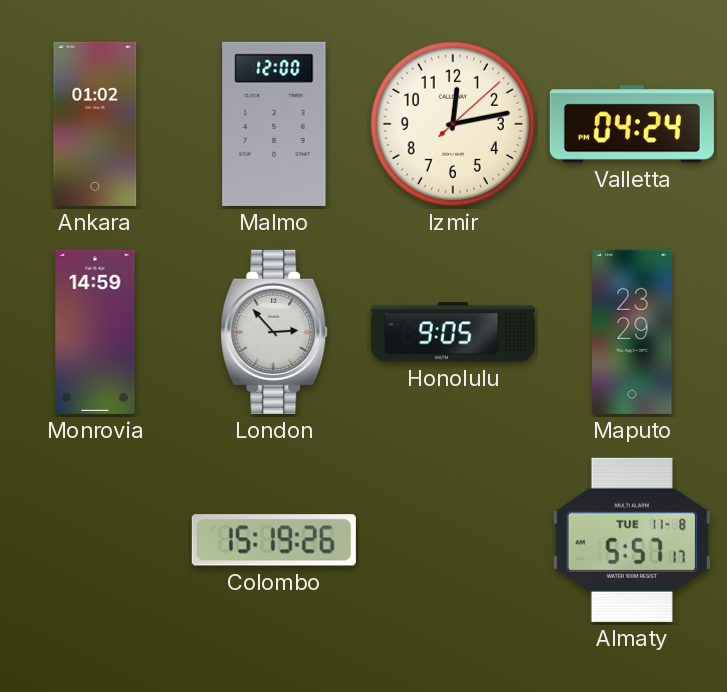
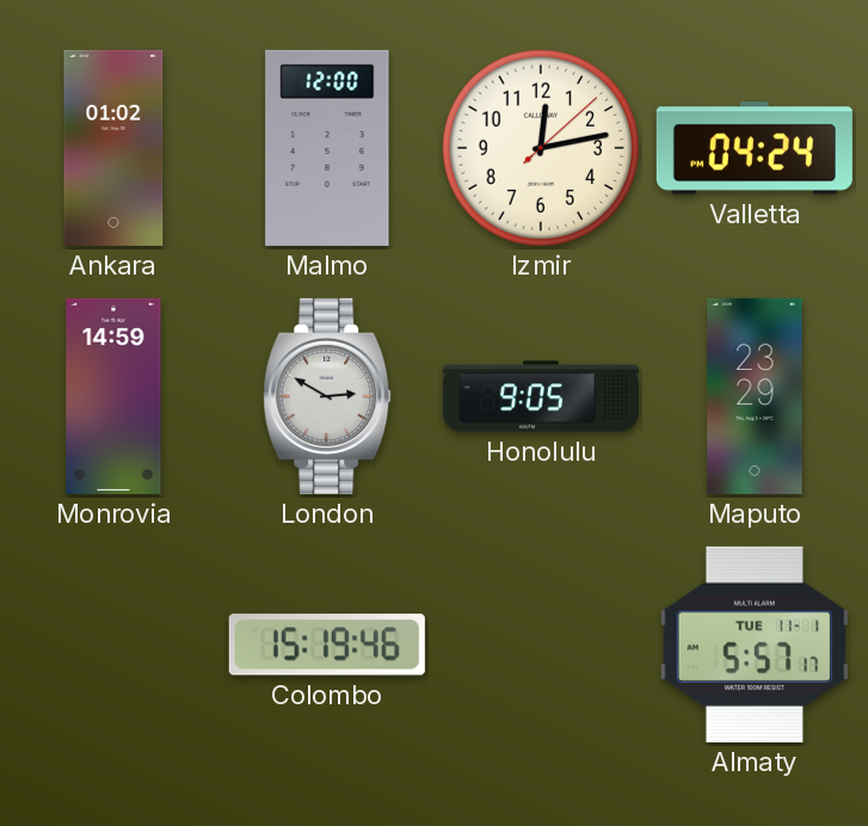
London: 2:53 -> 2:50
Colombo: 15:19:26 -> 15:19:46
Almaty date: TUE 11-8 -> TUE 11-1
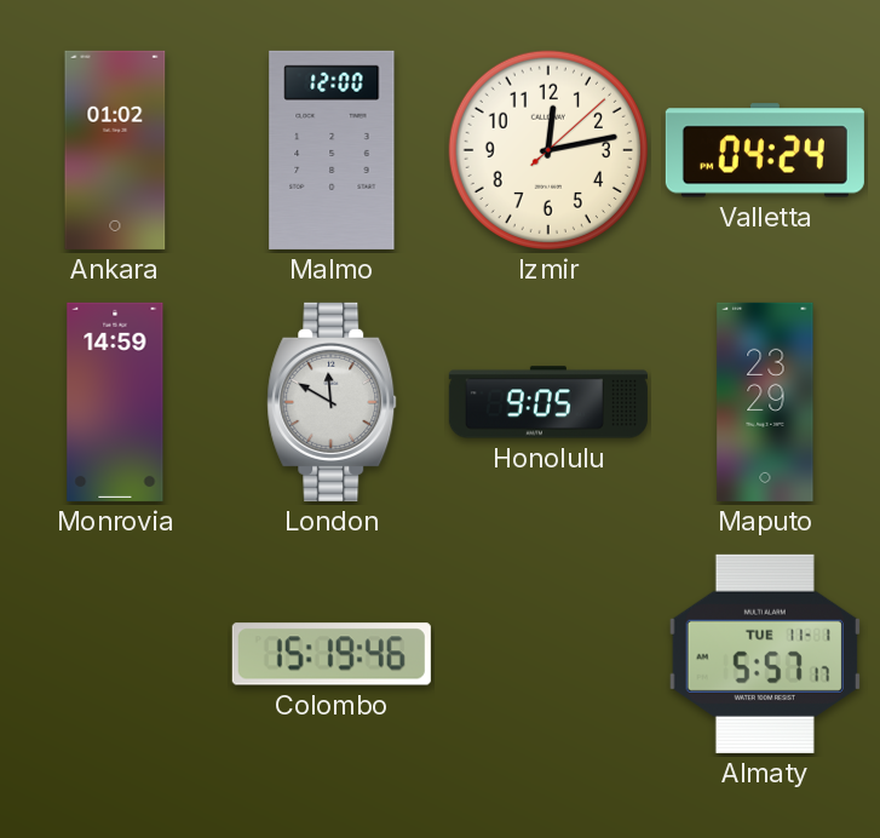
London: 2:50 -> 11:50
